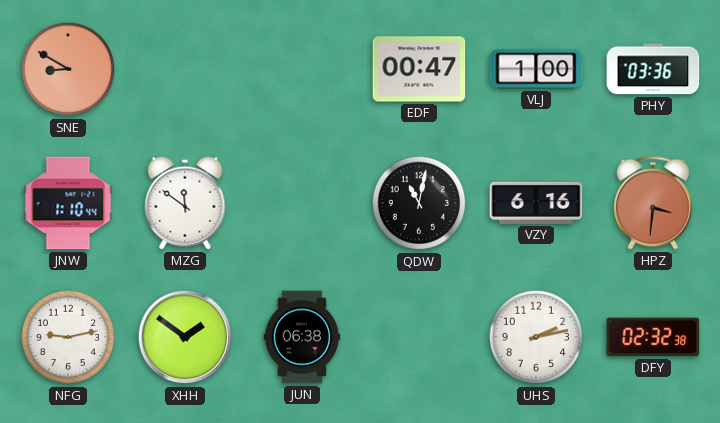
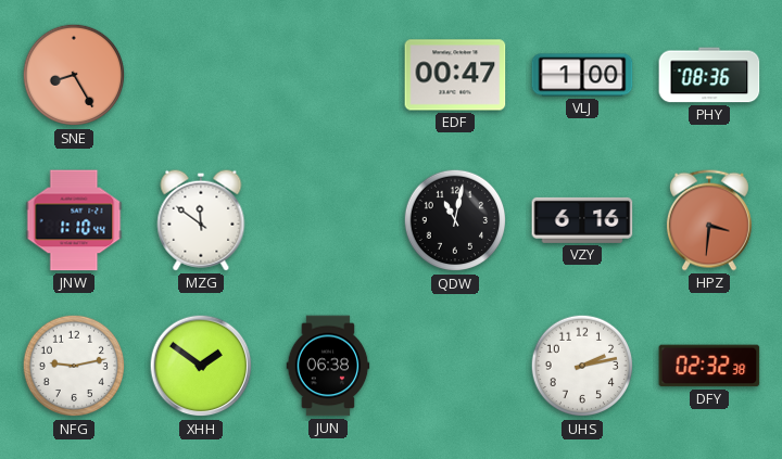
SNE: 8:50 -> 8:25
PHY: 03:36 -> 08:36
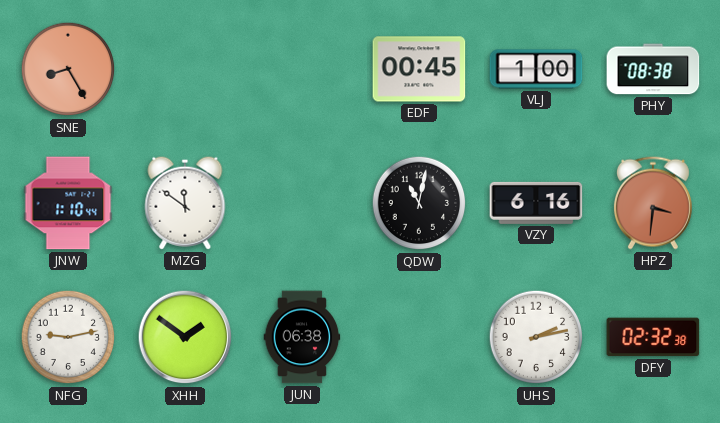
EDF: 00:47 -> 00:45
PHY: 08:36 -> 08:38
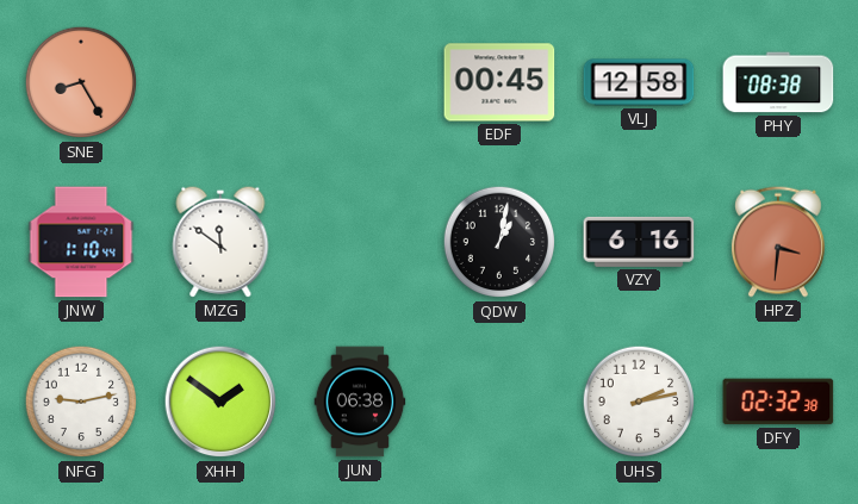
VLJ: 1:00 -> 12:58
QDW: 11:02 -> 1:02
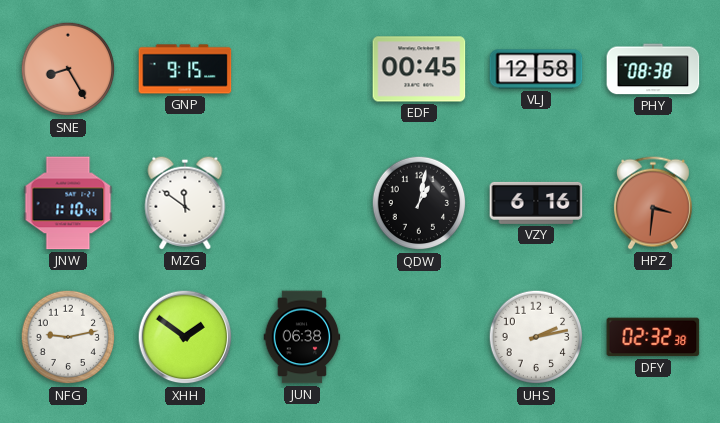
GNP: none -> 9:15
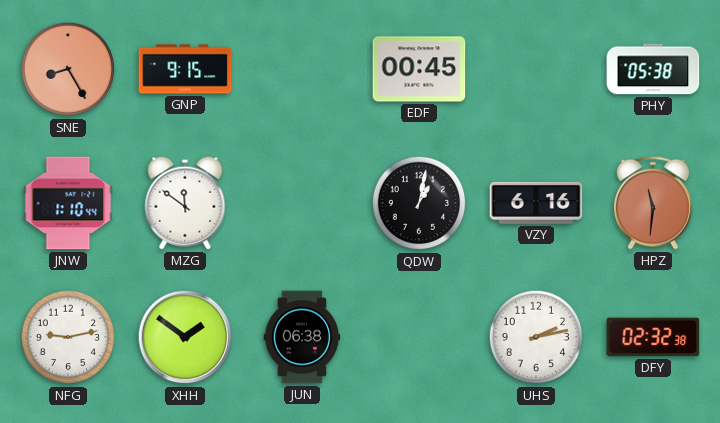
VLJ: 12:58 -> none
PHY: 08:38 -> 05:38
HPZ: 3:31 -> 11:31
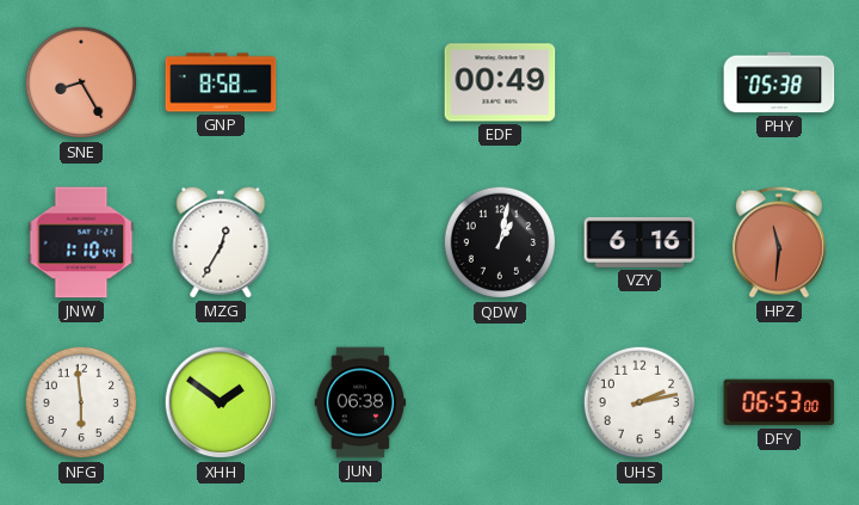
GNP: 9:15 -> 8:58
EDF: 00:45 -> 00:49
MZG: 11:51 -> 12:35
NFG: 9:13 -> 5:59
DFY: 02:32 -> 06:53
